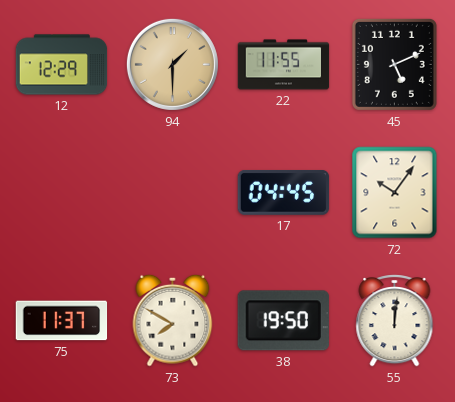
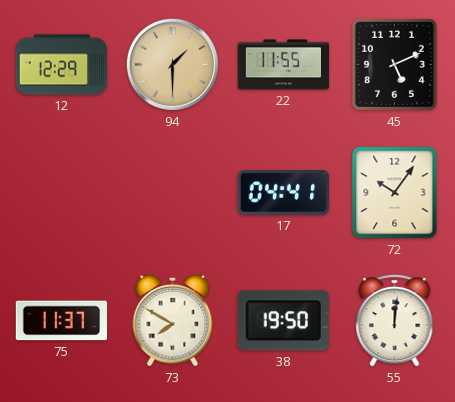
17: 04:45 -> 04:41
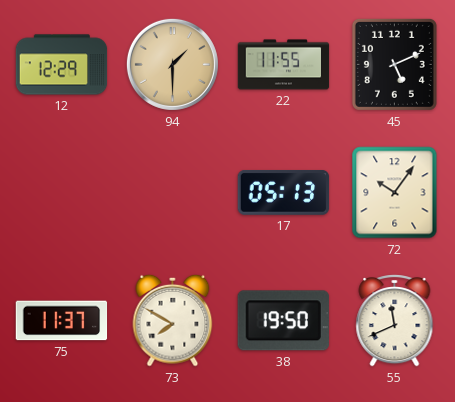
17: 04:41 -> 05:13
55: 12:01 -> 11:41
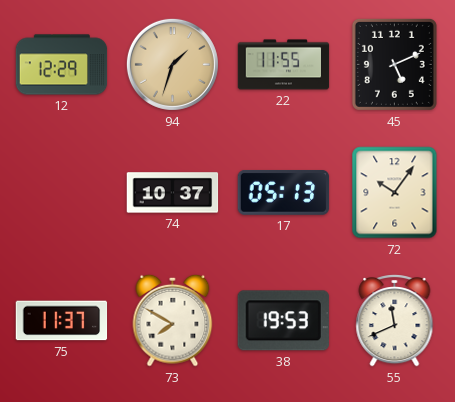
94: 1:30 -> 1:33
74: none -> 10:37
38: 19:50 -> 19:53
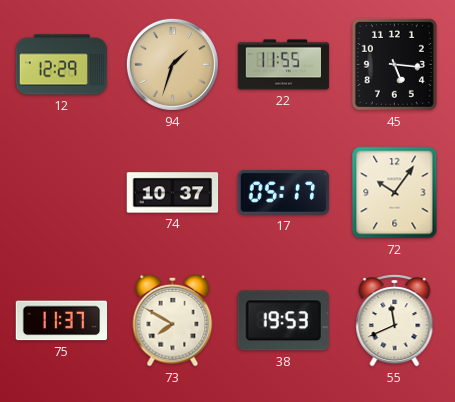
45: 5:11 -> 5:16
17: 05:13 -> 05:17
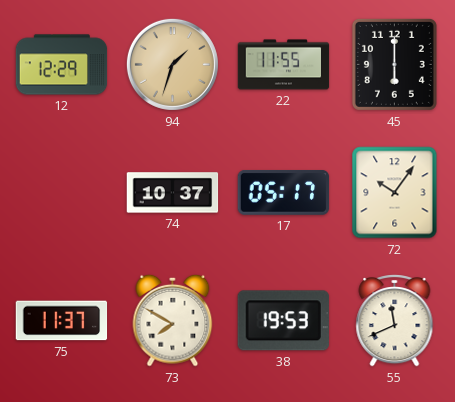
45: 5:16 -> 6:00
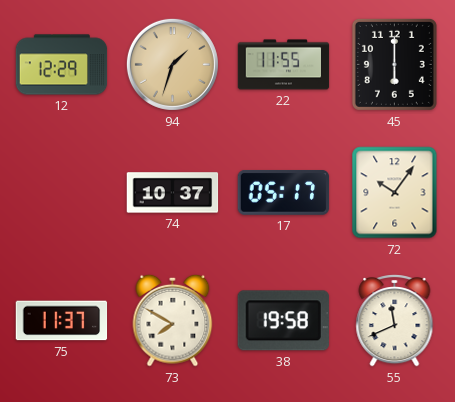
38: 19:53 -> 19:58
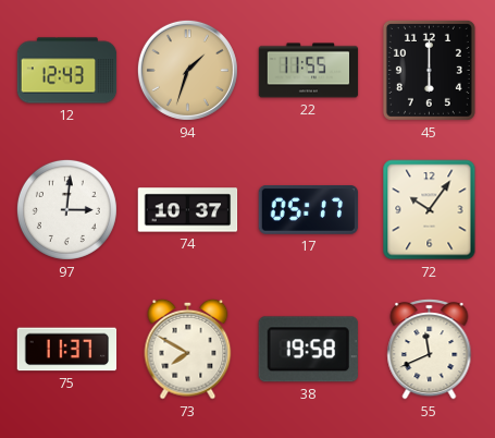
12: 12:29 -> 12:43
97: none -> 3:01
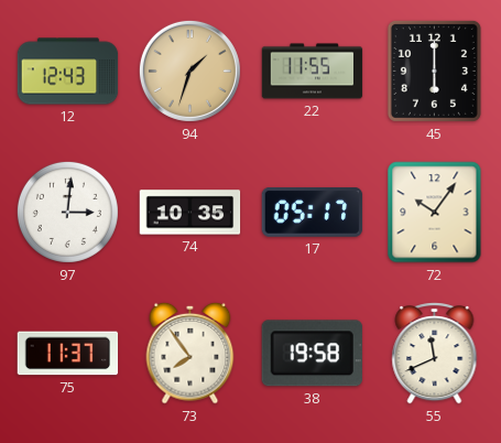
74: 10:37 -> 10:35
73: 7:50 -> 7:54
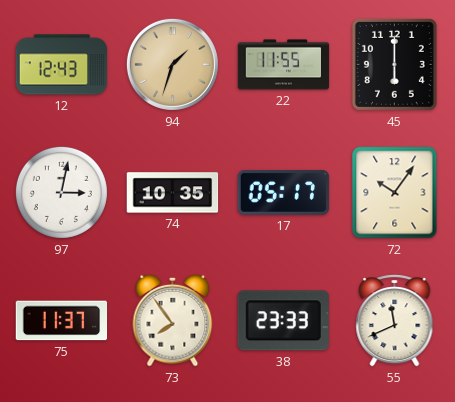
97: 3:01 -> 3:02
38: 19:58 -> 23:33
